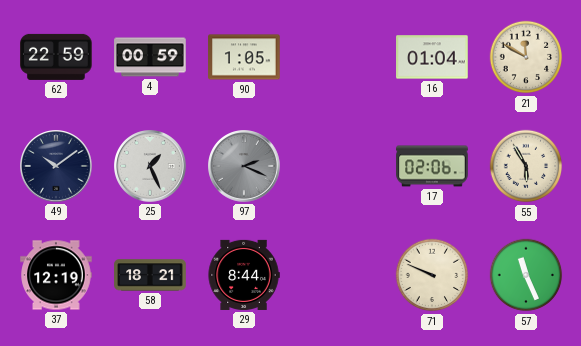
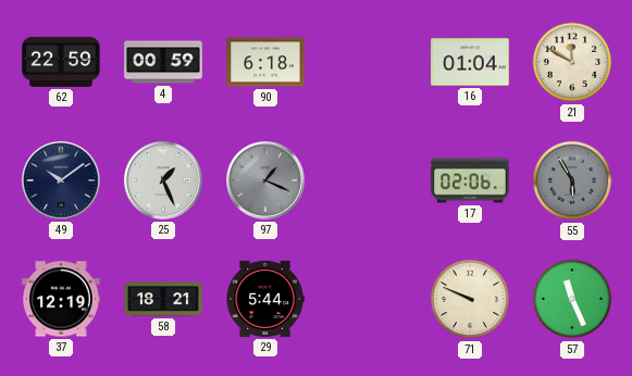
90: 1:05 -> 6:18
97: 2:19 -> 1:19
55 dial: cream -> grey
29: 8:44 -> 5:44
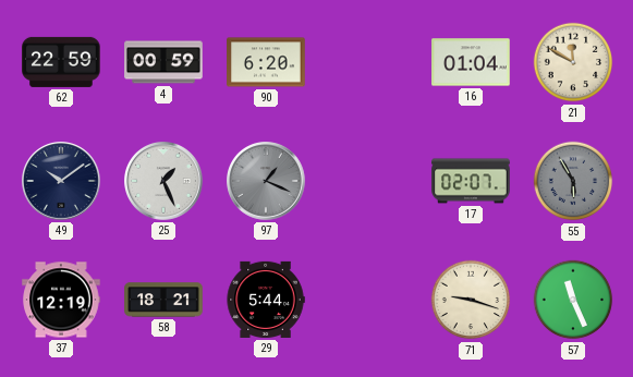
90: 6:18 -> 6:20
17: 02:06 -> 02:07
71: 9:49 -> 9:18
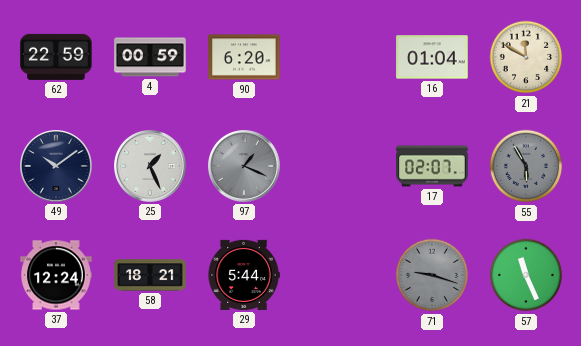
37: 12:19 -> 12:24
71 dial: cream -> grey
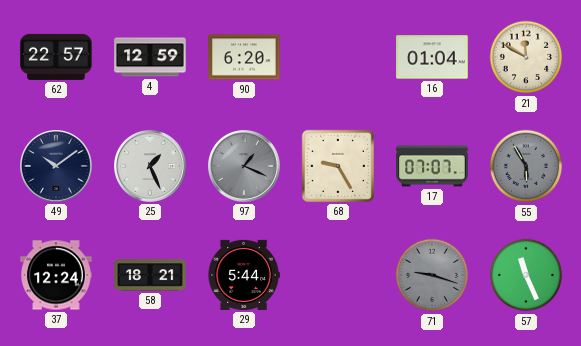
62: 22:59 -> 22:57
4: 00:59 -> 12:59
68: none -> 9:25
17: 02:07 -> 07:07
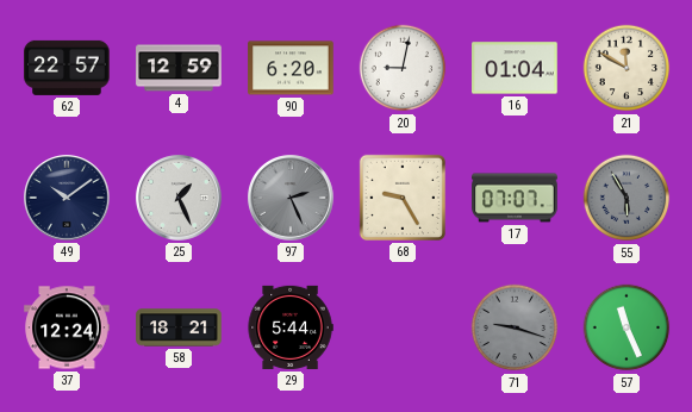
20: none -> 9:02
97: 1:19 -> 2:26
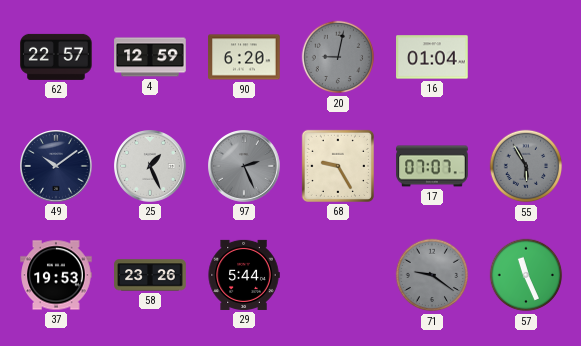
20 dial: white -> grey
21: 11:50 -> none
37: 12:24 -> 19:53
58: 18:21 -> 23:26
71: 9:18 -> 9:21
